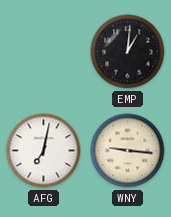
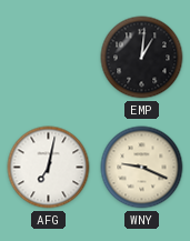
WNY: 9:16 -> 9:19
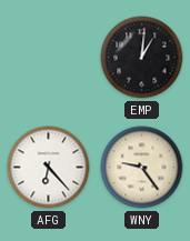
AFG: 7:02 -> 6:23
WNY: 9:19 -> 9:24
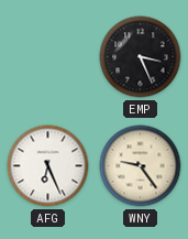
EMP: 1:01 -> 3:26
AFG: 6:23 -> 6:26
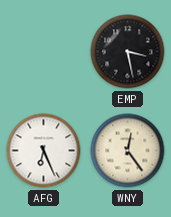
EMP: 3:26 -> 3:28
WNY: 9:24 -> 12:24
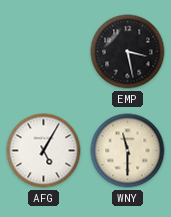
AFG: 6:26 -> 5:05
WNY: 12:24 -> 11:30
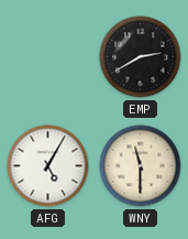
EMP: 3:28 -> 2:40
